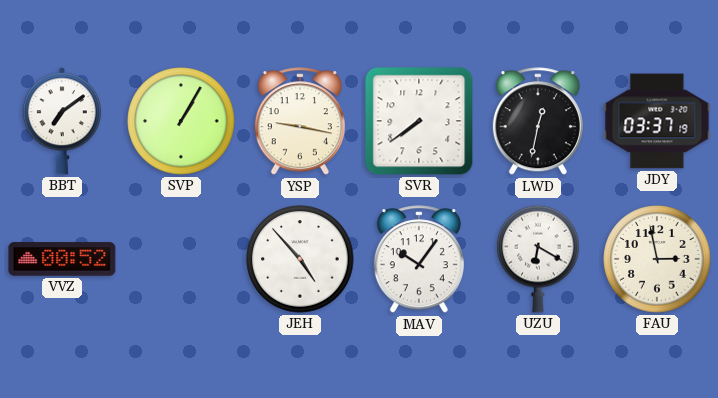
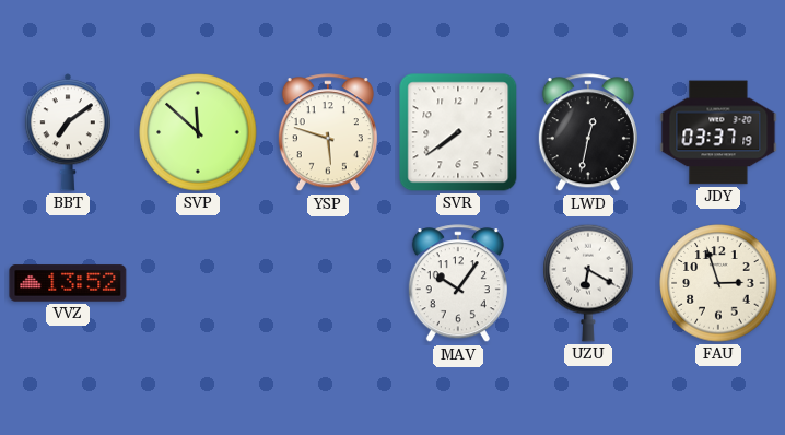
SVP: 1:05 -> 11:52
YSP: 9:17 -> 5:48
VVZ: 00:52 -> 13:52
JEH: 4:53 -> none
FAU: 2:58 -> 2:57
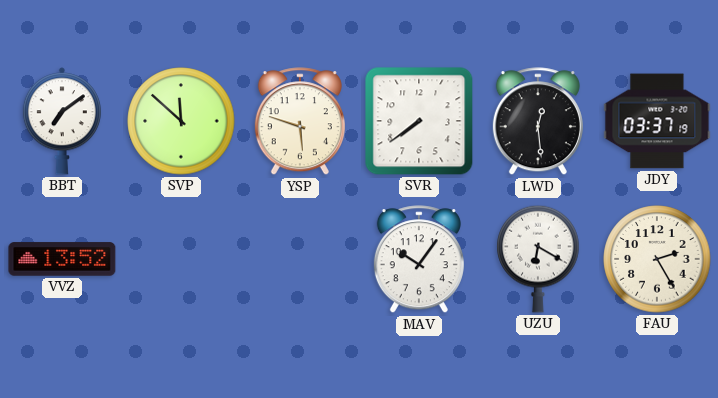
LWD: 12:32 -> 12:29
FAU: 2:57 -> 2:25
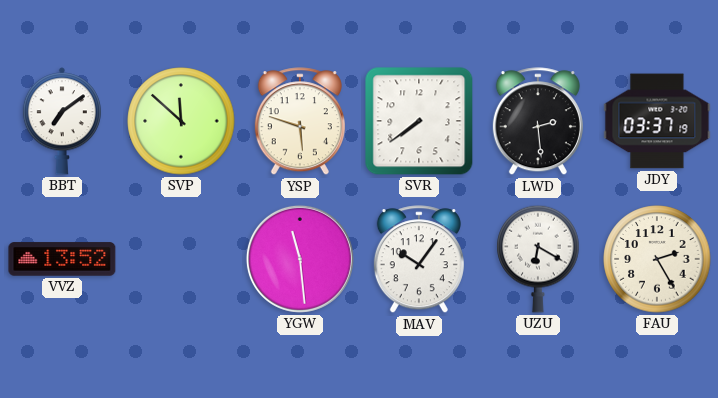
LWD: 12:29 -> 2:29
YGW: none -> 11:29
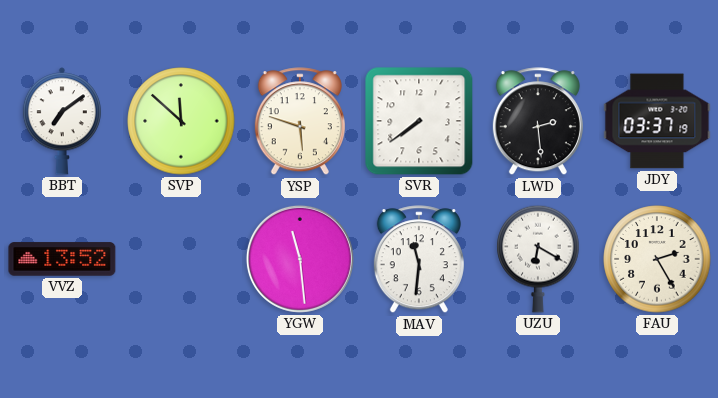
MAV: 10:06 -> 11:31
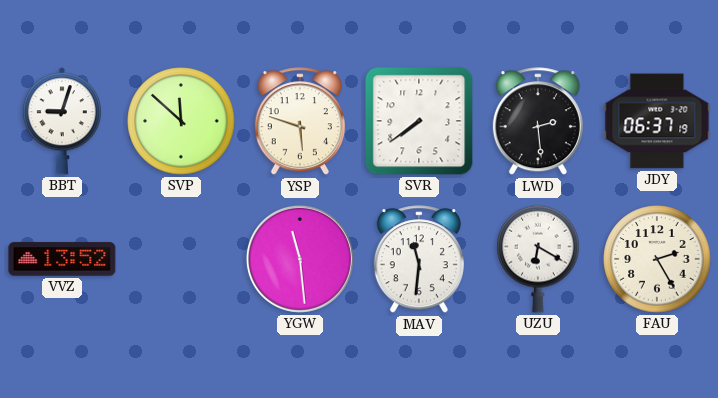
BBT: 7:09 -> 9:03
JDY: 03:37 -> 06:37
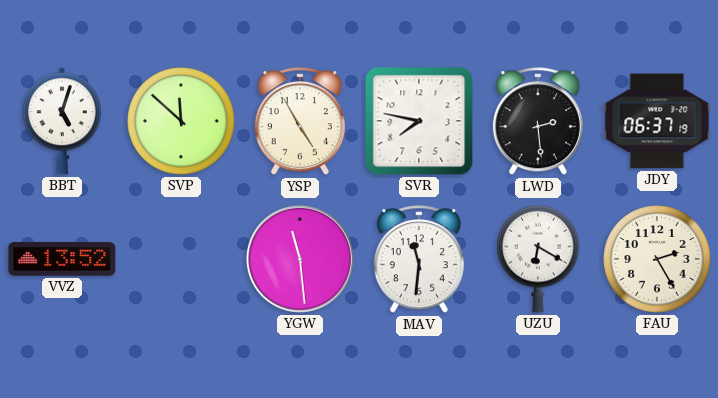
BBT: 9:03 -> 5:03
YSP: 5:48 -> 4:55
SVR: 7:39 -> 7:47
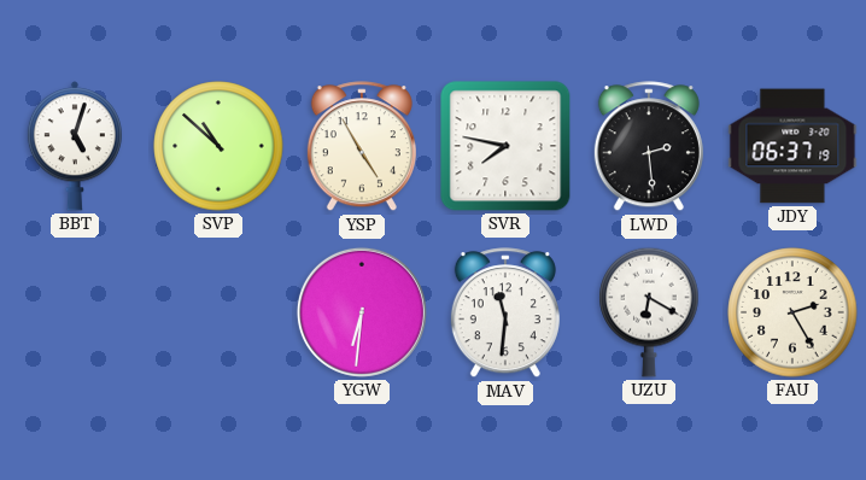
SVP: 11:52 -> 10:52
VVZ: 13:52 -> none
YGW: 11:29 -> 6:31
